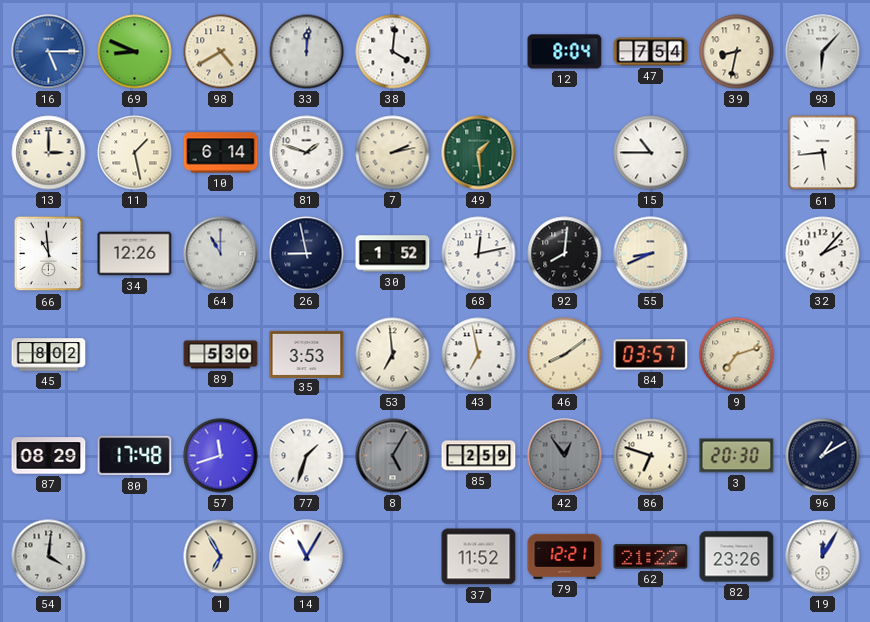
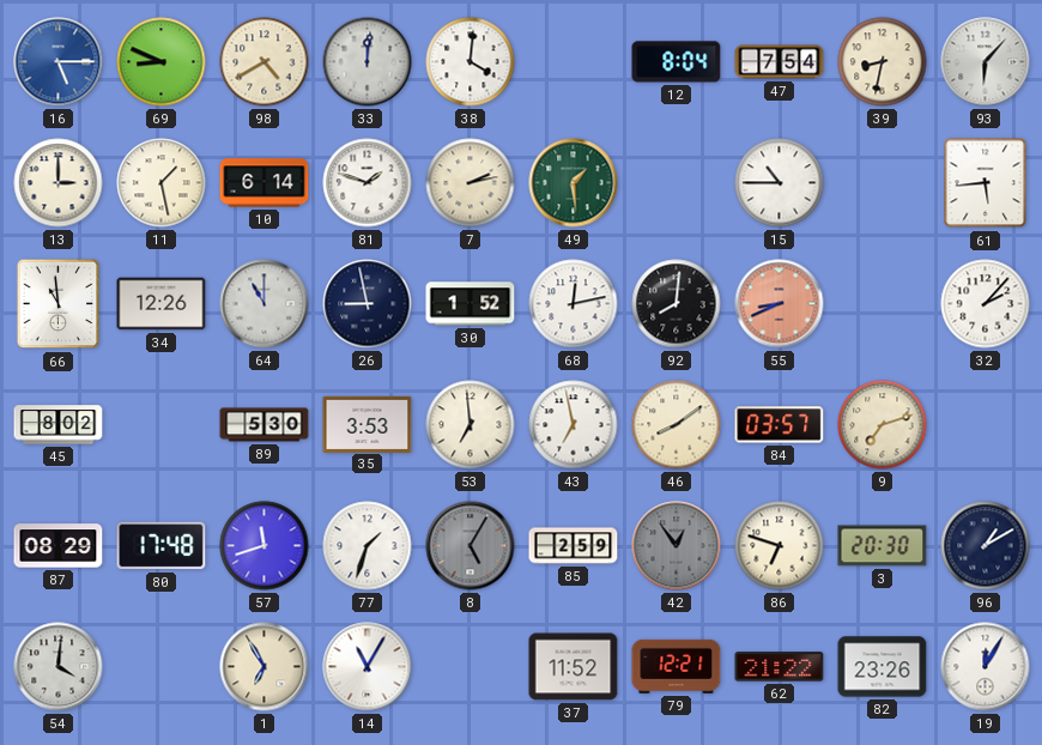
55 dial: cream -> salmon
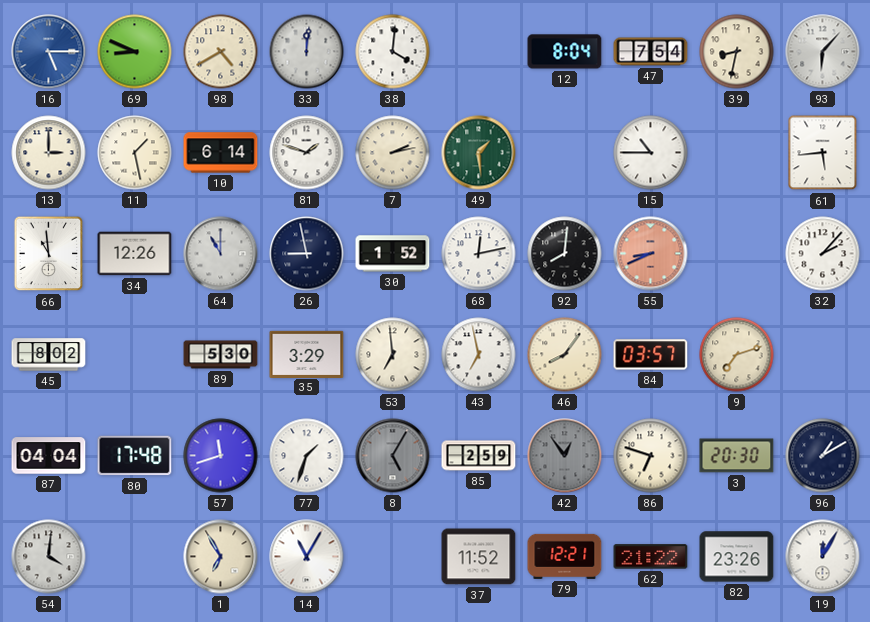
35: 3:53 -> 3:29
46: 8:09 -> 8:06
87: 08:29 -> 04:04
